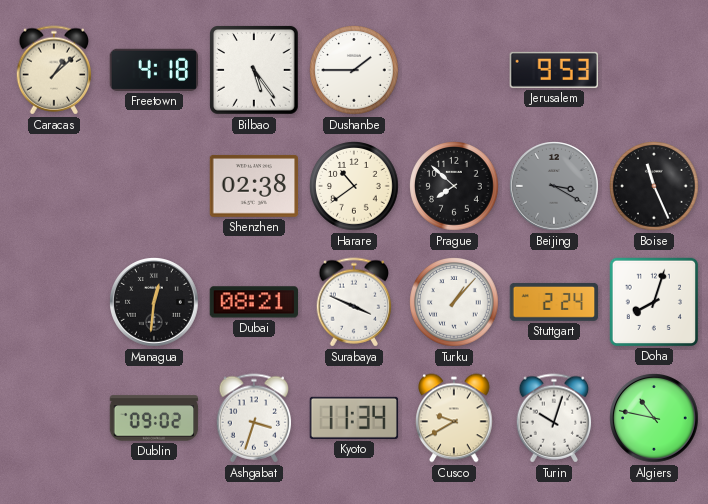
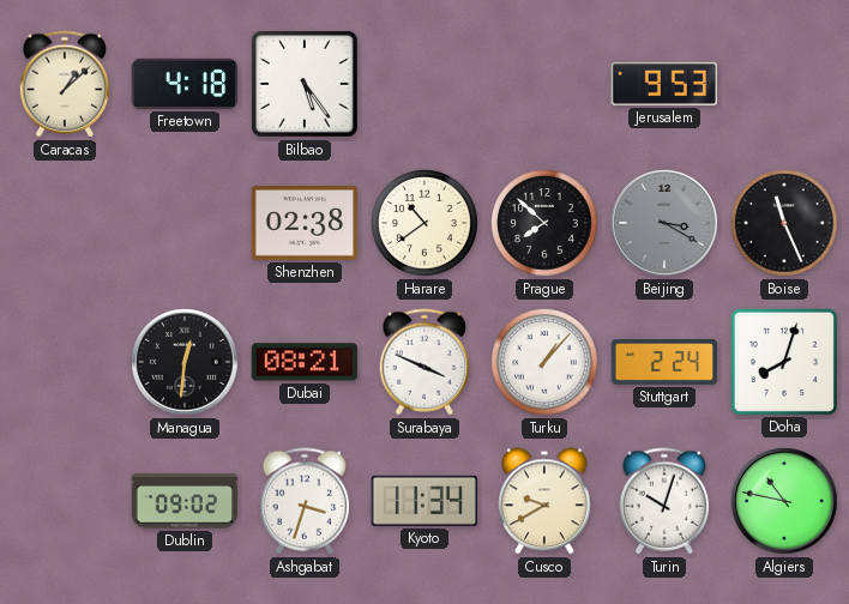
Dushanbe: 1:45 -> none
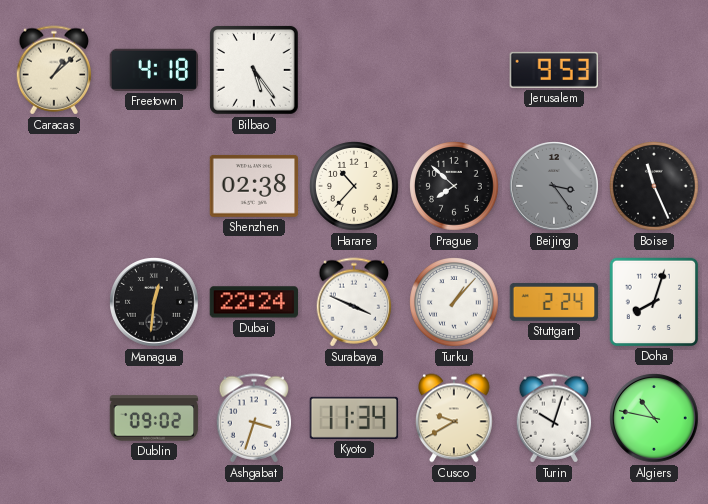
Harare: 10:39 -> 10:37
Beijing: 3:20 -> 3:24
Dubai: 08:21 -> 22:24
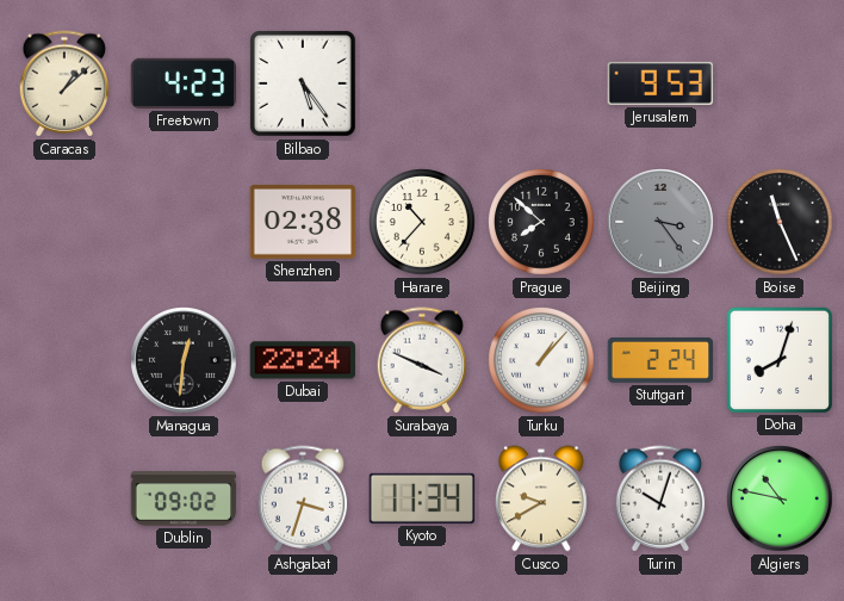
Freetown: 4:18 -> 4:23
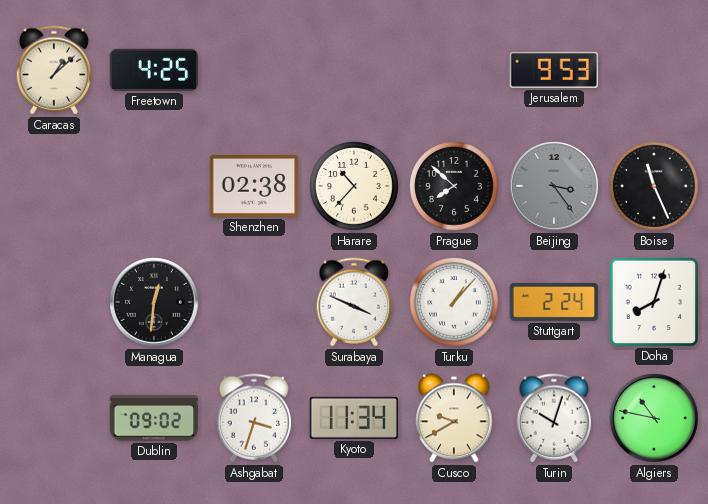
Freetown: 4:23 -> 4:25
Bilbao: 5:24 -> none
Dubai: 22:24 -> none
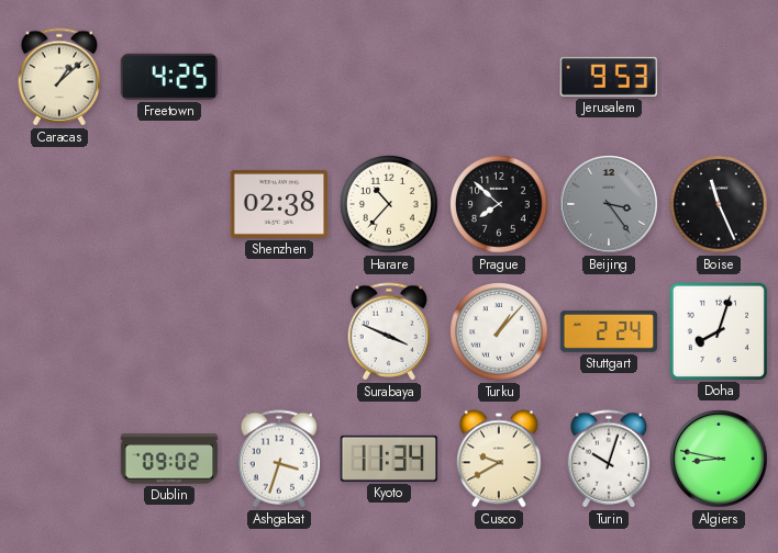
Managua: 12:31 -> none
Algiers: 10:47 -> 8:47
